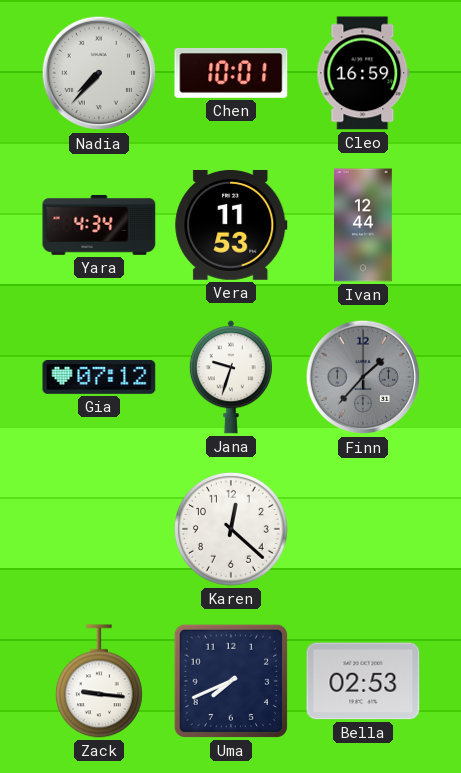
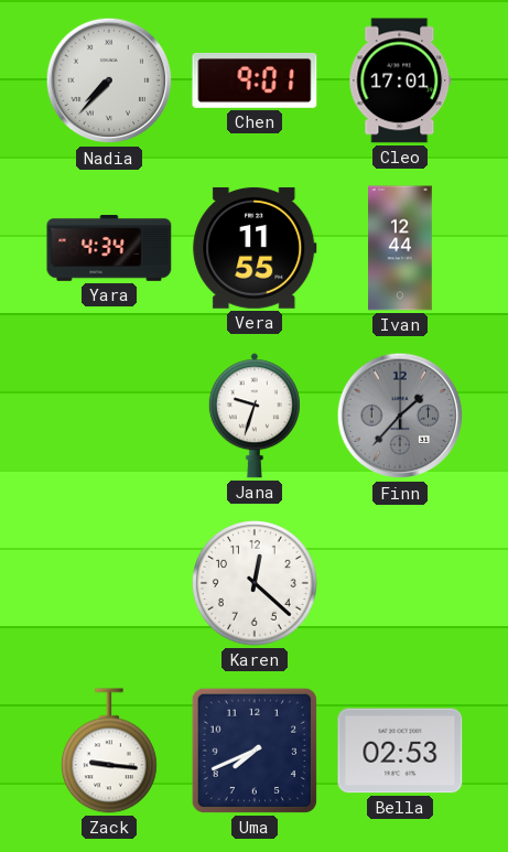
Chen: 10:01 -> 9:01
Cleo: 16:59 -> 17:01
Vera: 11:53 -> 11:55
Gia: 07:12 -> none
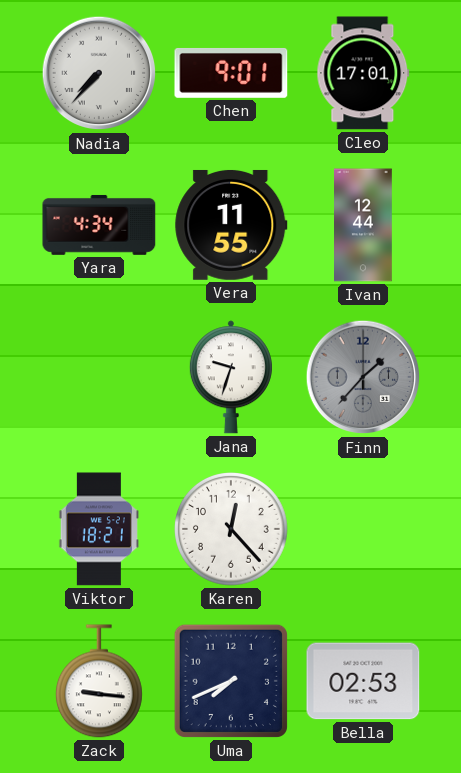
Viktor: none -> 18:21
Karen: 12:22 -> 12:23
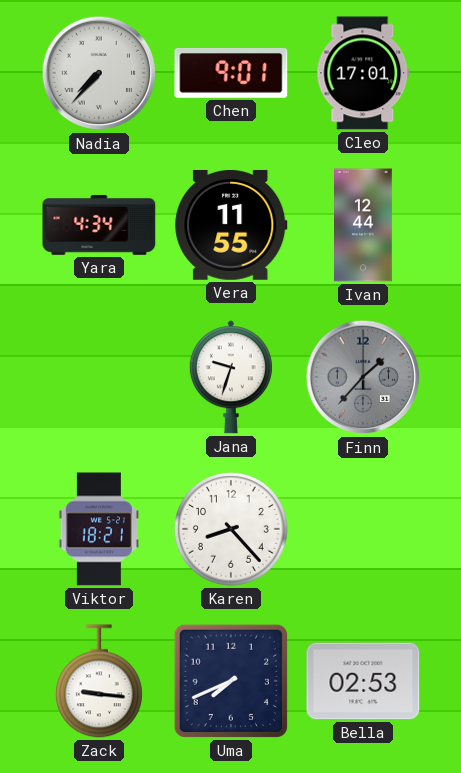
Karen: 12:23 -> 8:23
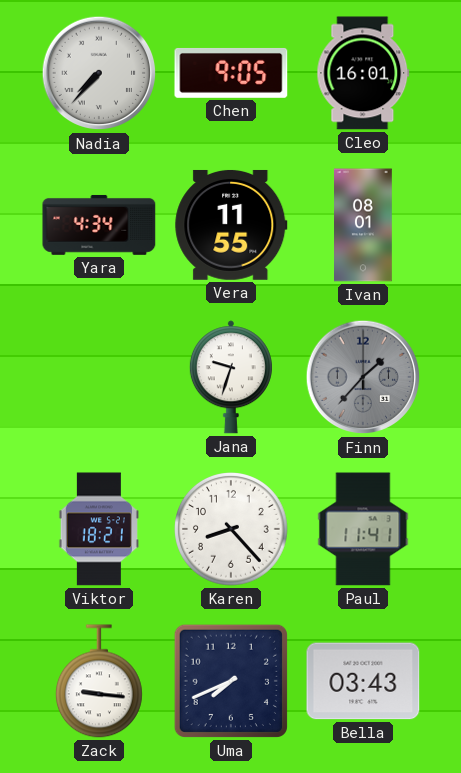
Chen: 9:01 -> 9:05
Cleo: 17:01 -> 16:01
Ivan: 12:44 -> 08:01
Paul: none -> 11:41
Bella: 02:53 -> 03:43
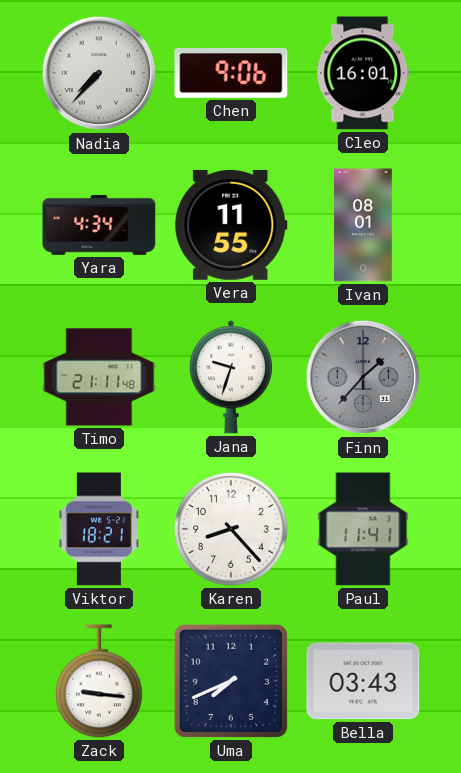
Chen: 9:05 -> 9:06
Timo: none -> 21:11
